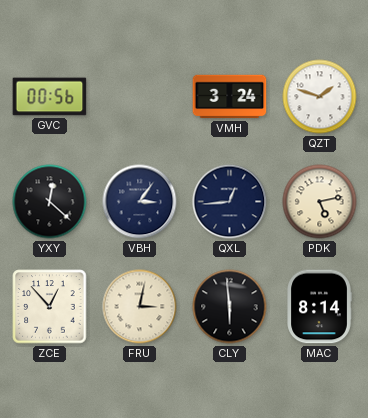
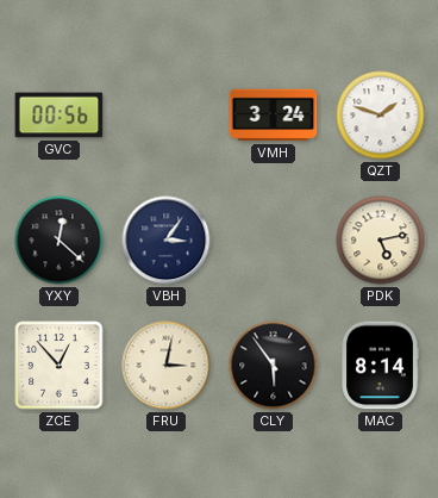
QXL: 12:44 -> none
CLY: 5:59 -> 5:54
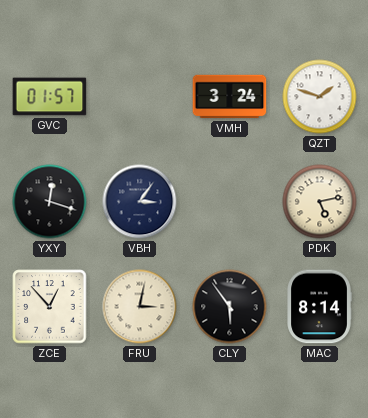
GVC: 00:56 -> 01:57
YXY: 12:22 -> 12:18
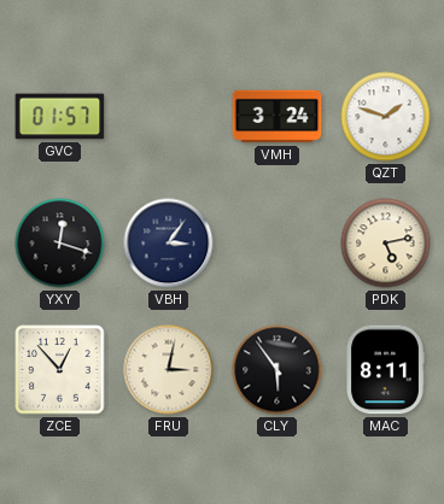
MAC: 8:14 -> 8:11
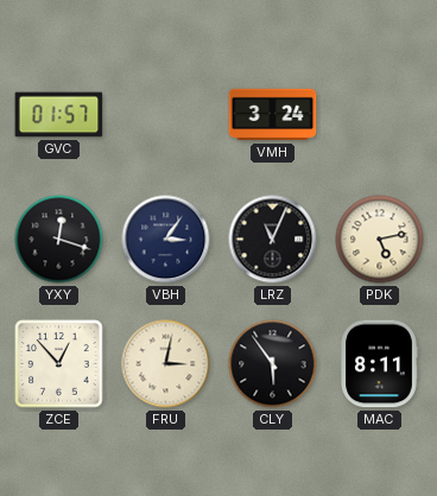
QZT: 1:48 -> none
LRZ: none -> 11:04
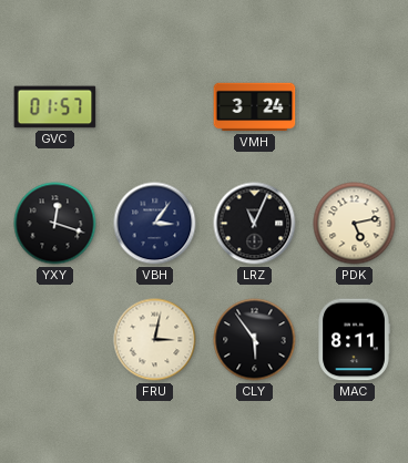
ZCE: 12:53 -> none
